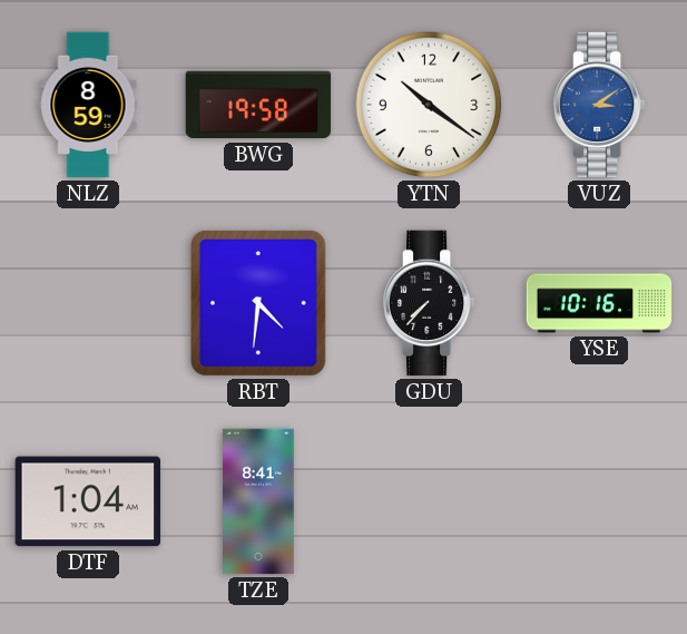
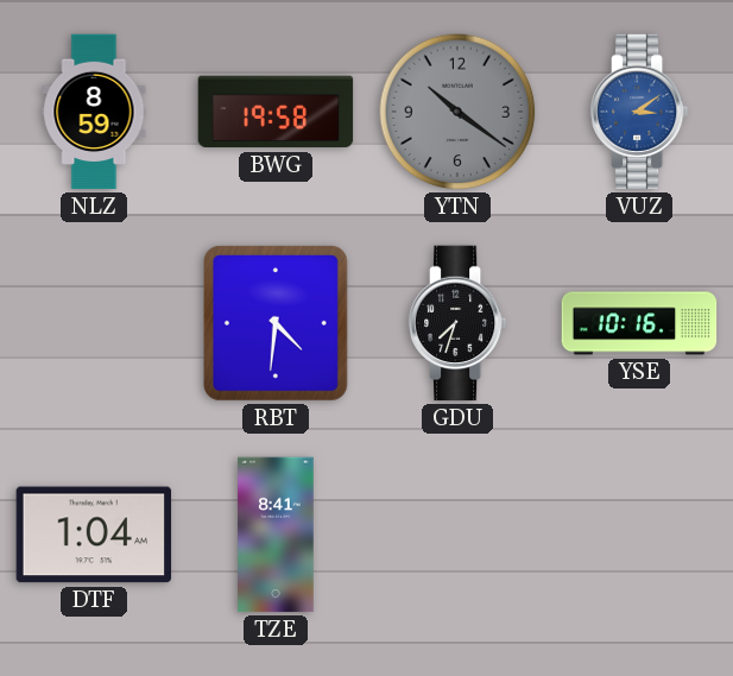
YTN dial: white -> grey
GDU: 7:37 -> 7:33
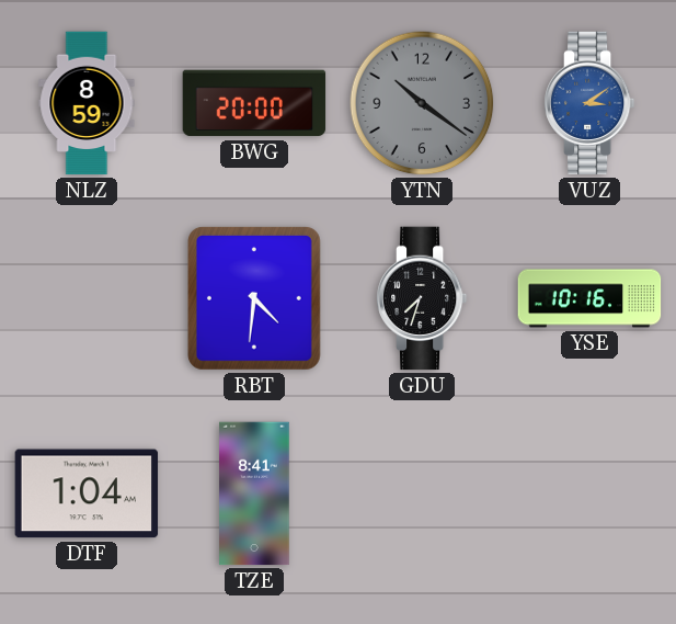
BWG: 19:58 -> 20:00
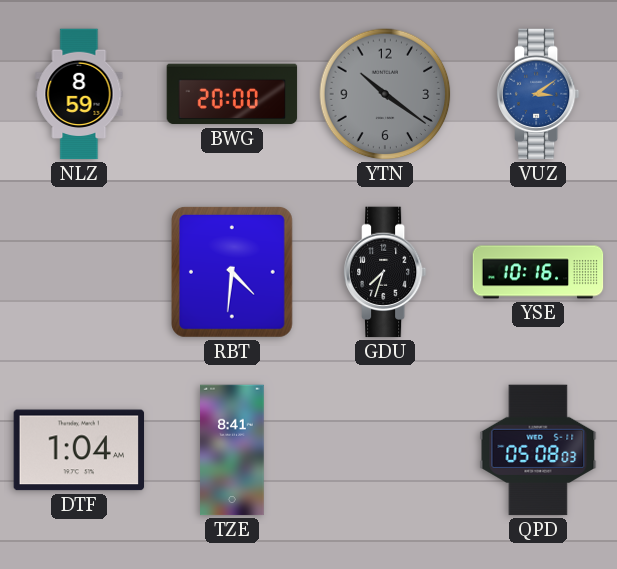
QPD: none -> 05:08
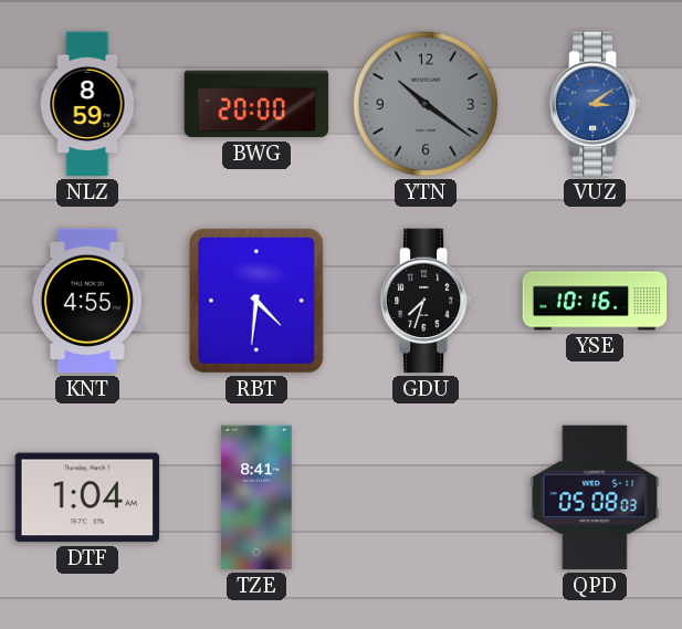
KNT: none -> 4:55
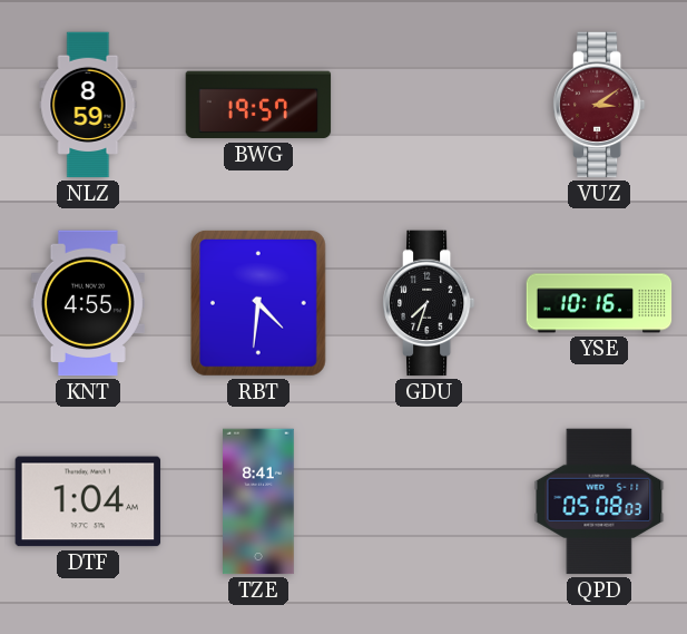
BWG: 20:00 -> 19:57
YTN: 10:21 -> none
VUZ dial: blue -> burgundy
